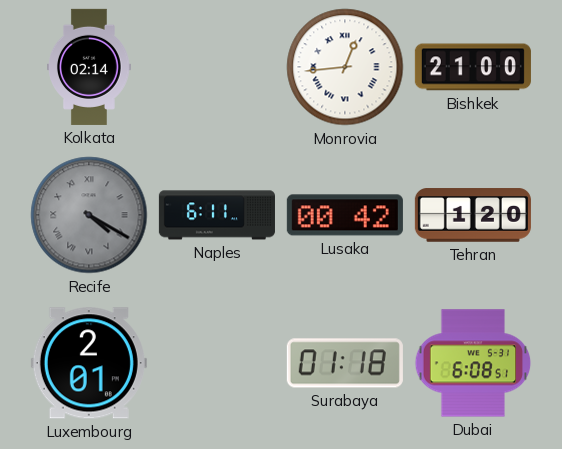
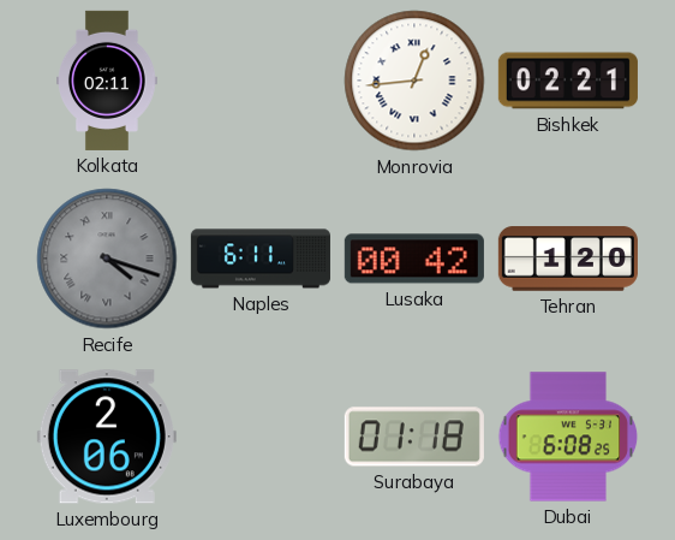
Kolkata: 02:14 -> 02:11
Bishkek: 21:00 -> 02:21
Recife: 4:20 -> 4:18
Luxembourg: 2:01 -> 2:06
Dubai: 6:08:51 -> 6:08:25
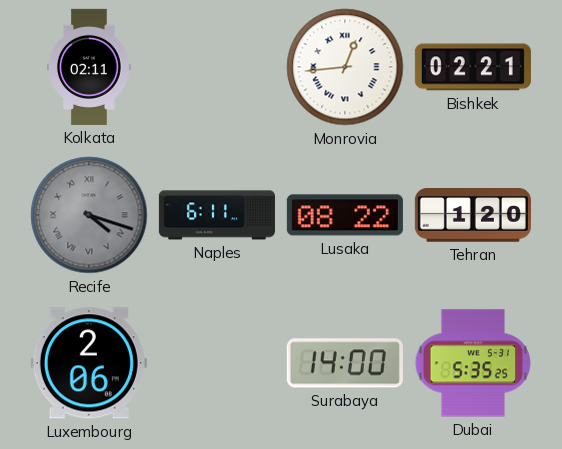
Lusaka: 00:42 -> 08:22
Surabaya: 01:18 -> 14:00
Dubai: 6:08 -> 5:35
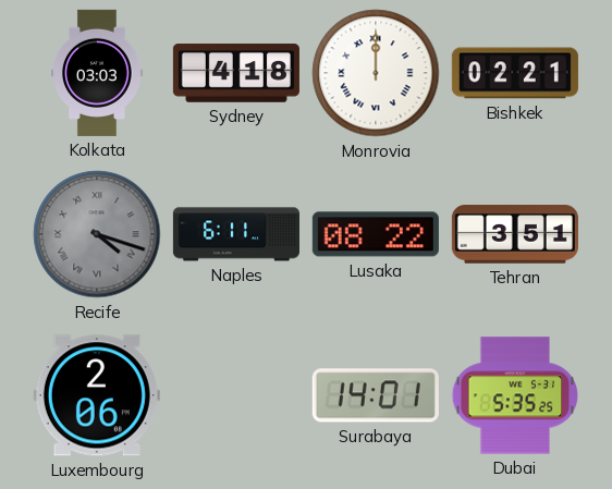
Kolkata: 02:11 -> 03:03
Sydney: none -> 4:18
Monrovia: 12:44 -> 12:00
Tehran: 1:20 -> 3:51
Surabaya: 14:00 -> 14:01
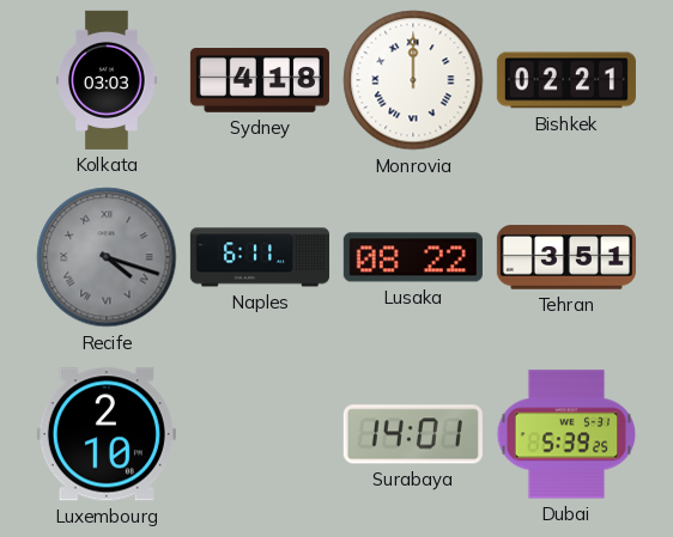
Luxembourg: 2:06 -> 2:10
Dubai: 5:35 -> 5:39
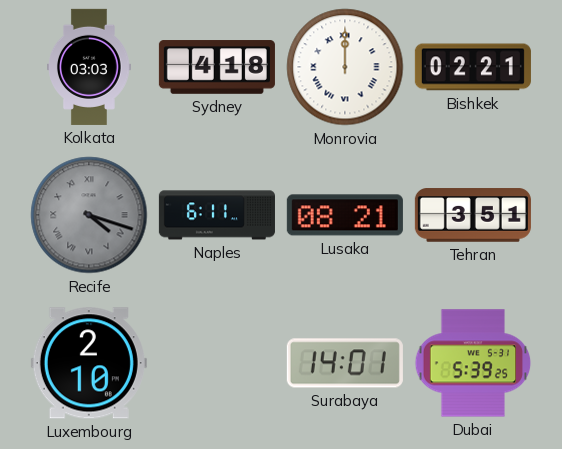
Lusaka: 08:22 -> 08:21
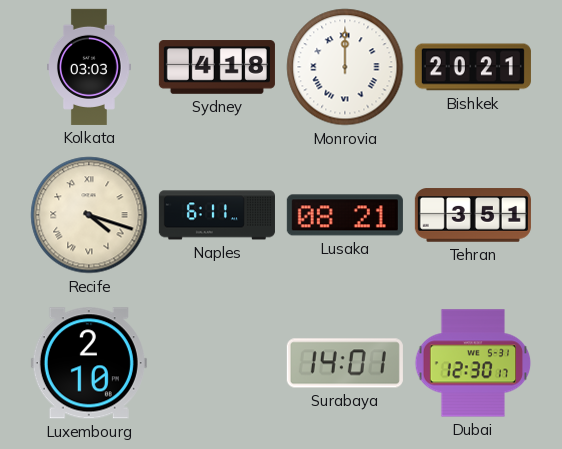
Bishkek: 02:21 -> 20:21
Recife dial: grey -> cream
Dubai: 5:39 -> 12:30
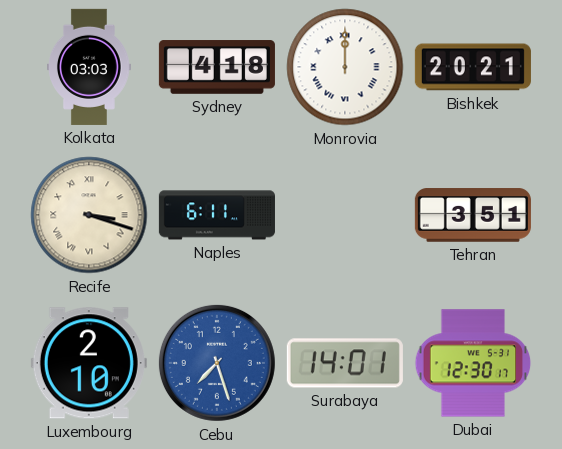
Recife: 4:18 -> 3:18
Lusaka: 08:21 -> none
Cebu: none -> 7:27
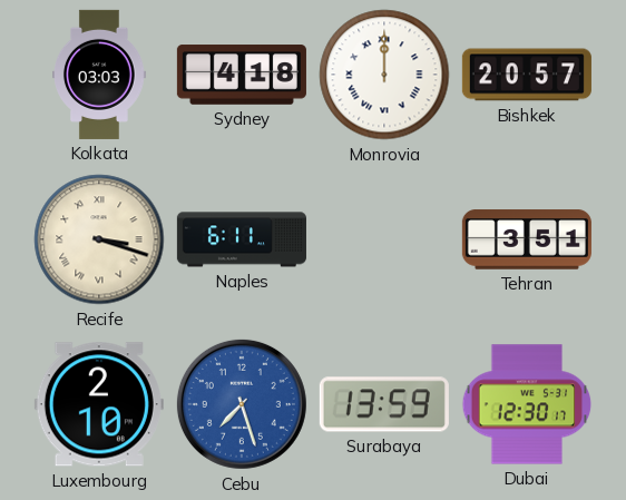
Bishkek: 20:21 -> 20:57
Surabaya: 14:01 -> 13:59
